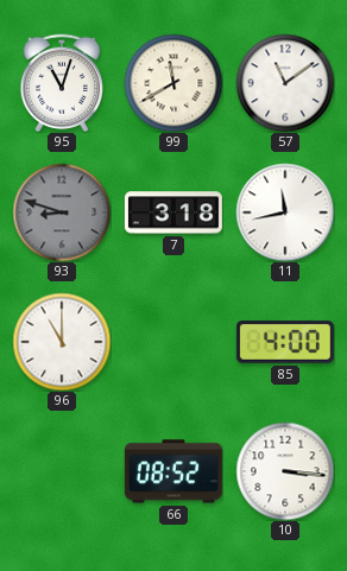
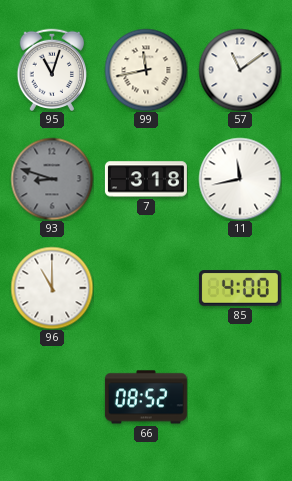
99: 11:40 -> 11:43
10: 3:16 -> none
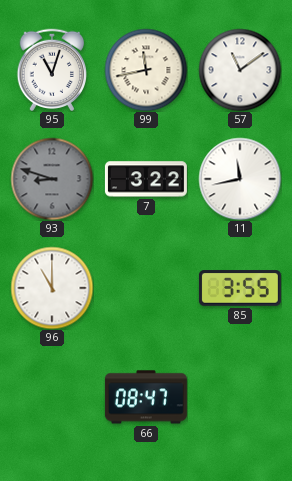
7: 3:18 -> 3:22
85: 4:00 -> 3:55
66: 08:52 -> 08:47
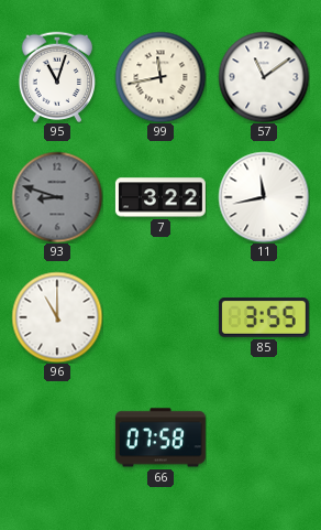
66: 08:47 -> 07:58
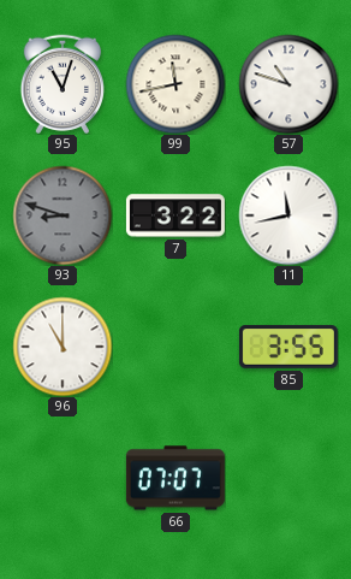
57: 11:09 -> 10:48
66: 07:58 -> 07:07
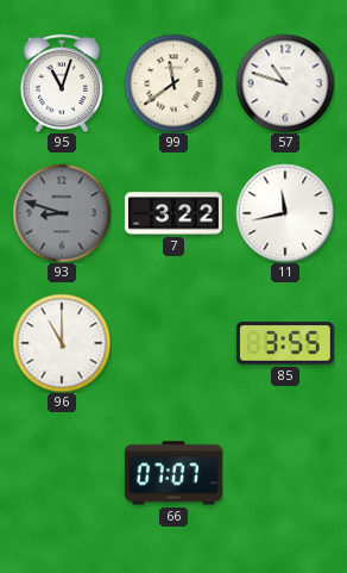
99: 11:43 -> 11:39
